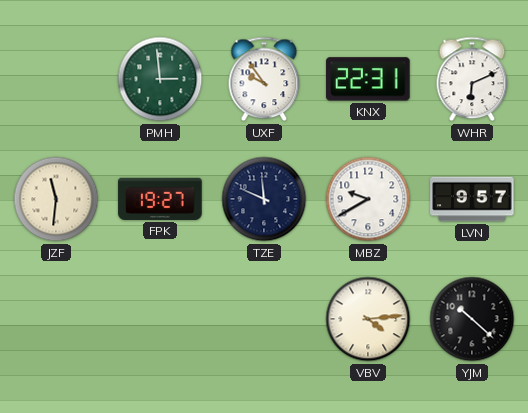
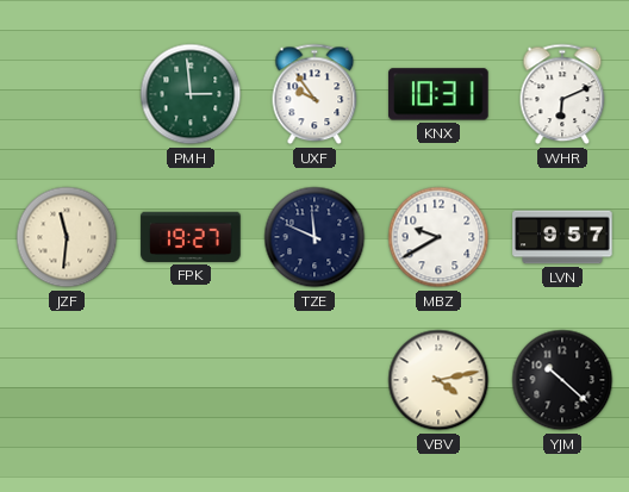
KNX: 22:31 -> 10:31
VBV: 4:14 -> 4:13
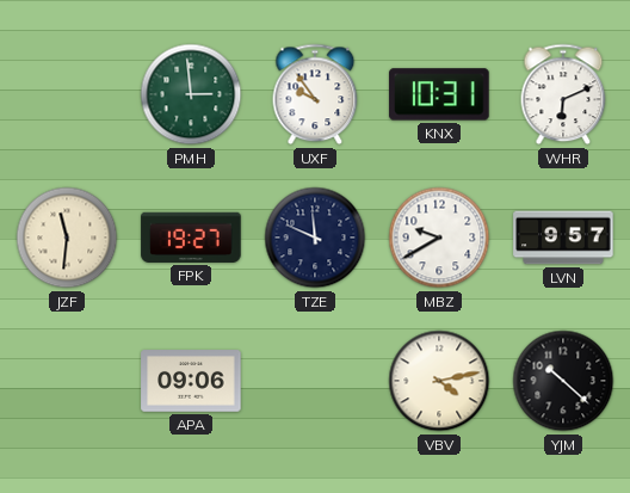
APA: none -> 09:06
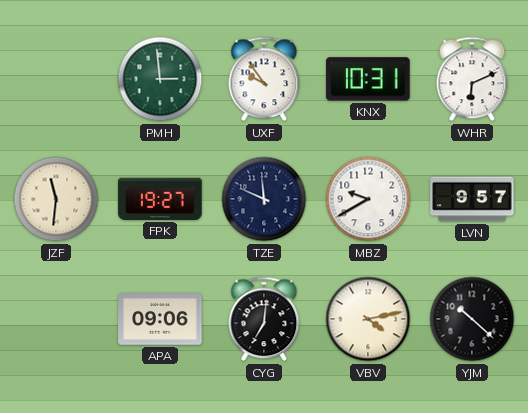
CYG: none -> 7:01
